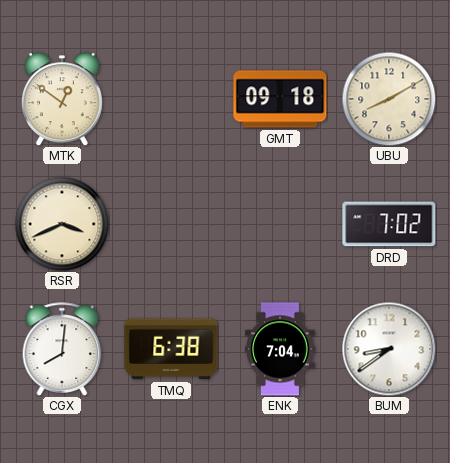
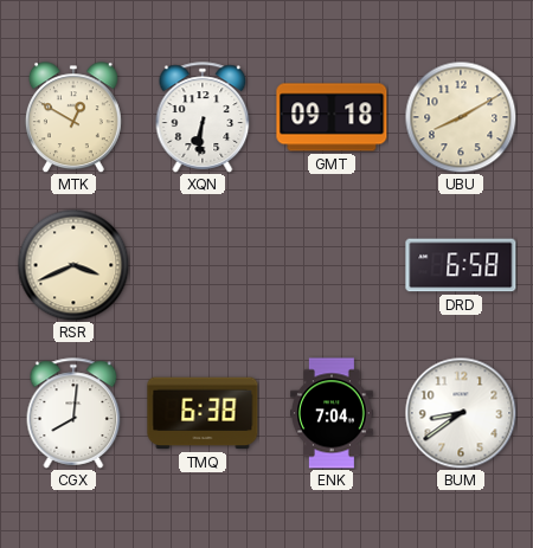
MTK: 12:51 -> 12:50
XQN: none -> 6:31
DRD: 7:02 -> 6:58
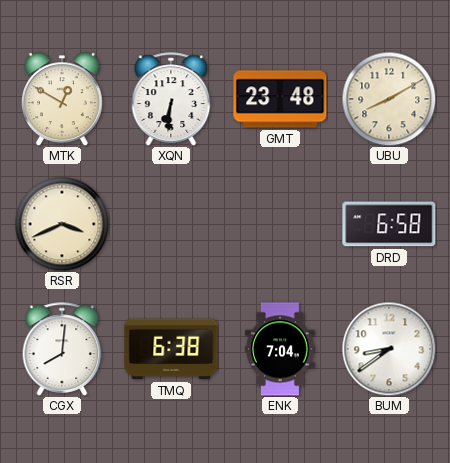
GMT: 09:18 -> 23:48
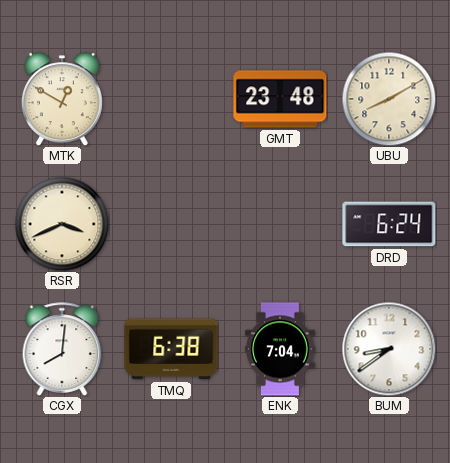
XQN: 6:31 -> none
DRD: 6:58 -> 6:24
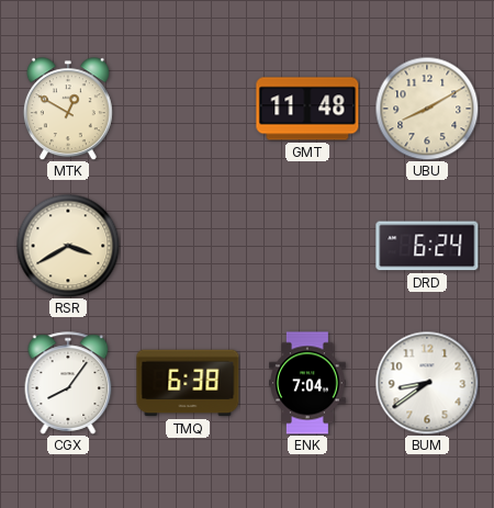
GMT: 23:48 -> 11:48
RSR: 3:41 -> 3:40
CGX: 8:01 -> 8:06
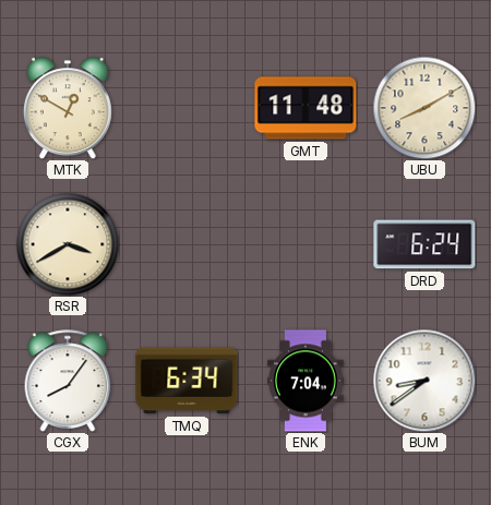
TMQ: 6:38 -> 6:34
